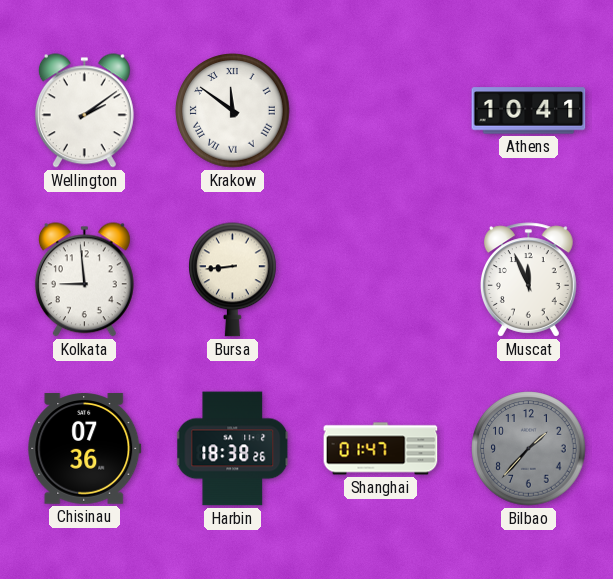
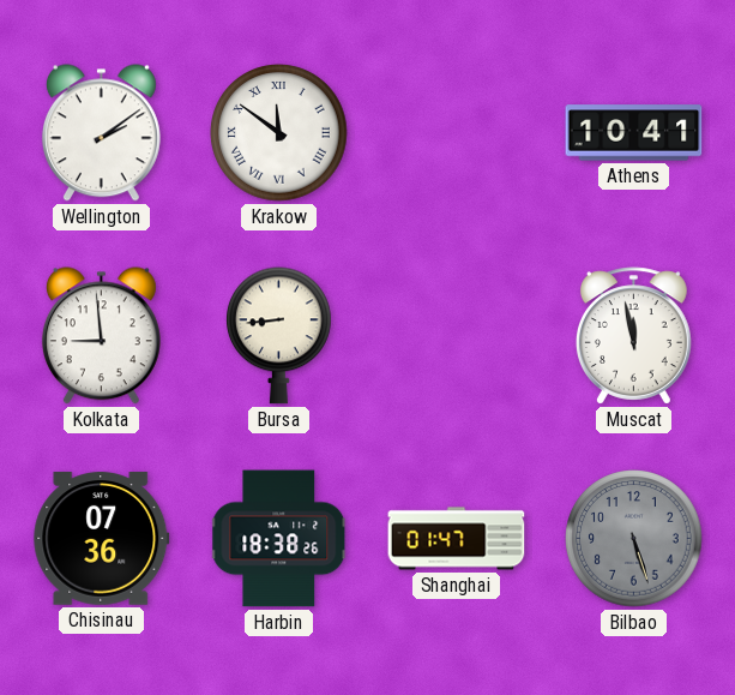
Muscat: 11:56 -> 11:58
Bilbao: 1:37 -> 5:27
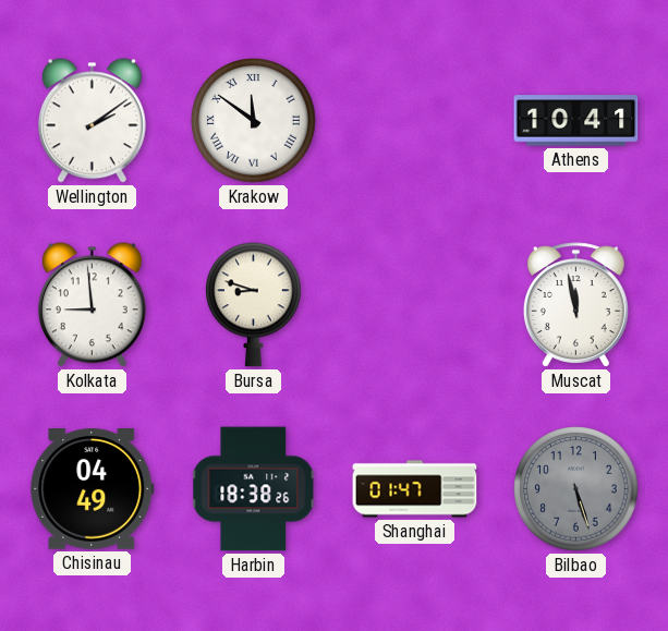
Bursa: 8:44 -> 8:48
Chisinau: 07:36 -> 04:49
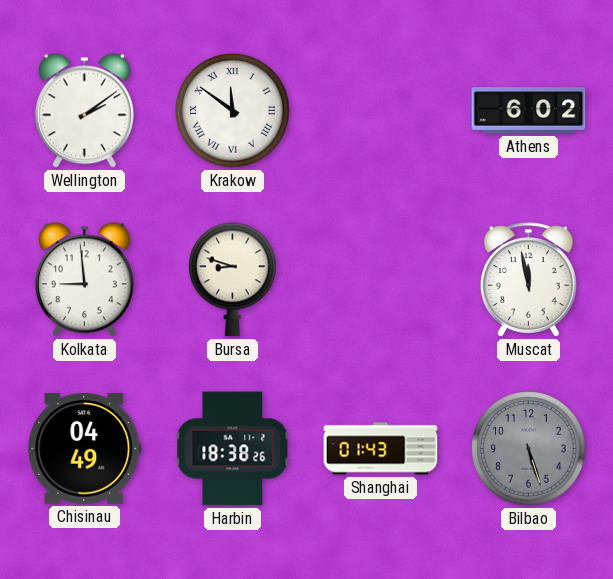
Athens: 10:41 -> 6:02
Shanghai: 01:47 -> 01:43
